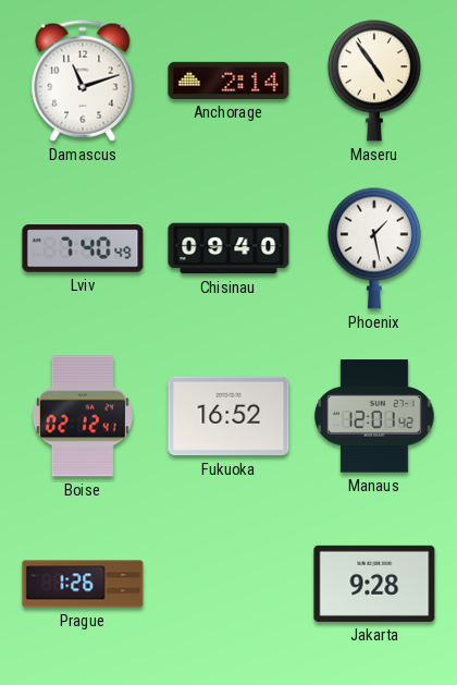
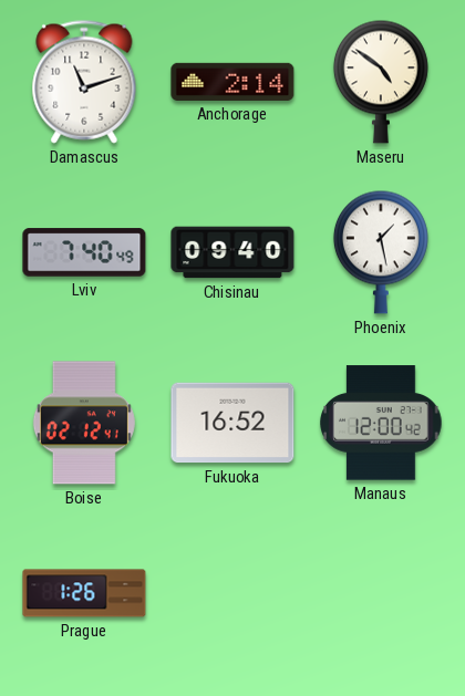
Maseru: 4:54 -> 4:51
Manaus: 12:01 -> 12:00
Jakarta: 9:28 -> none
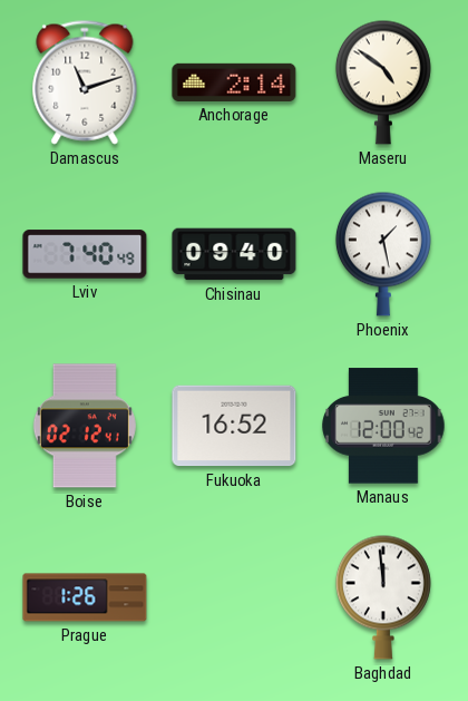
Baghdad: none -> 11:59
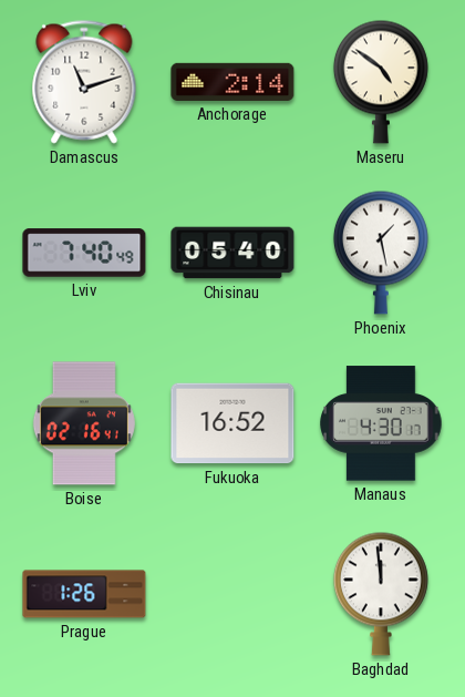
Chisinau: 09:40 -> 05:40
Boise: 02:12 -> 02:16
Manaus: 12:00 -> 4:30
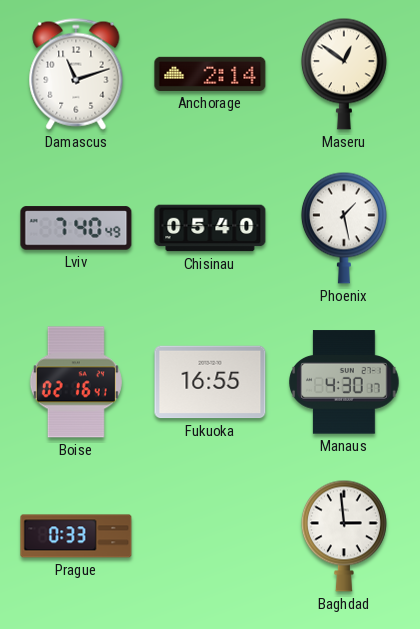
Maseru: 4:51 -> 12:51
Fukuoka: 16:52 -> 16:55
Prague: 1:26 -> 0:33
Baghdad: 11:59 -> 2:59
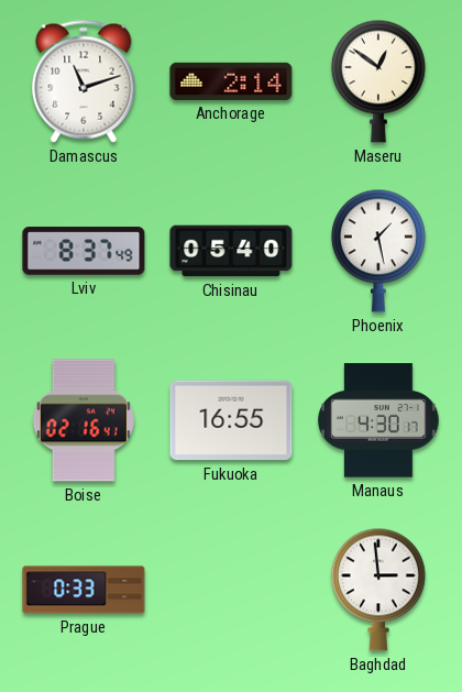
Lviv: 7:40 -> 8:37
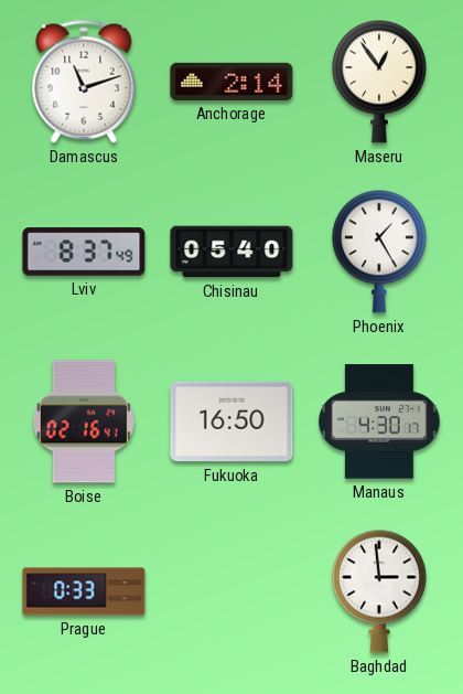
Maseru: 12:51 -> 12:54
Phoenix: 1:28 -> 1:25
Fukuoka: 16:55 -> 16:50
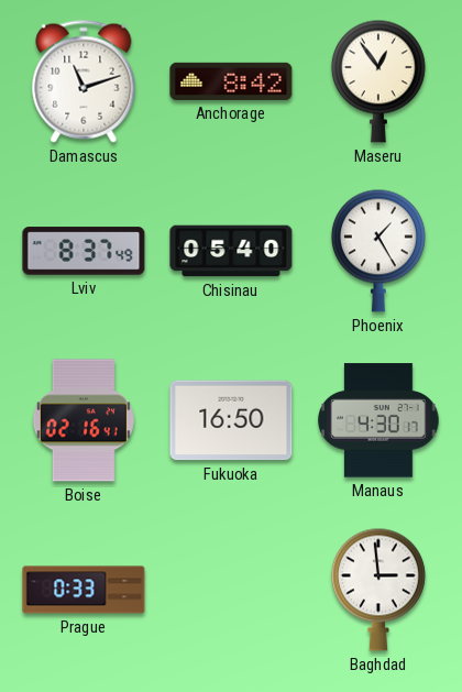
Anchorage: 2:14 -> 8:42
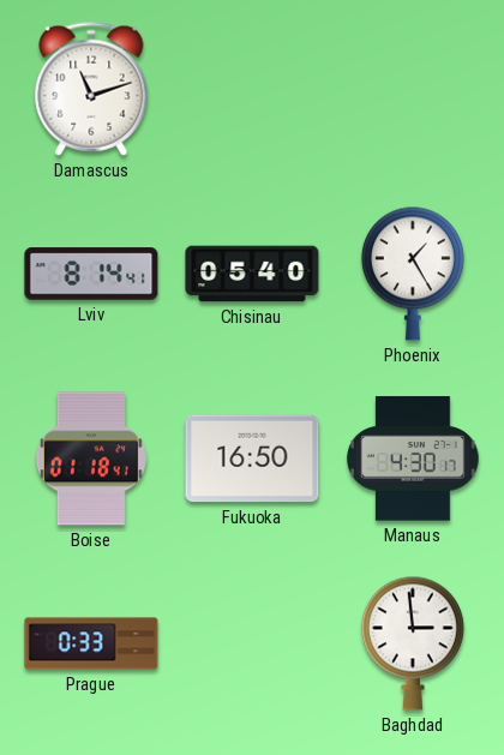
Anchorage: 8:42 -> none
Maseru: 12:54 -> none
Lviv: 8:37 -> 8:14
Boise: 02:16 -> 01:18
